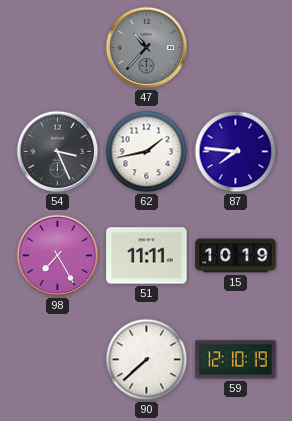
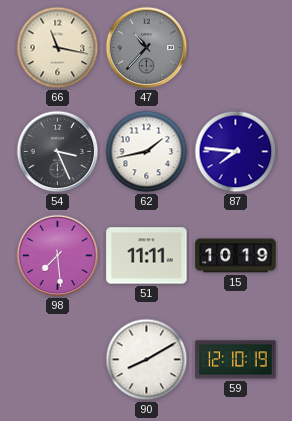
66: none -> 11:17
98: 7:25 -> 7:29
90: 7:38 -> 8:10
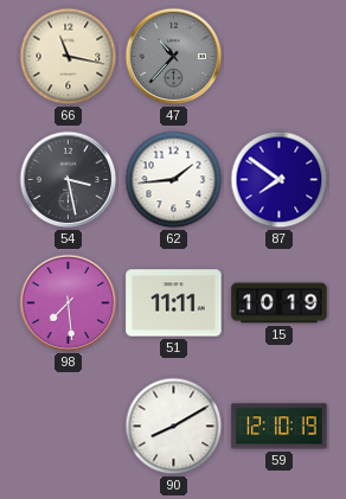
54: 3:26 -> 3:28
62: 1:43 -> 1:44
87: 7:46 -> 7:51
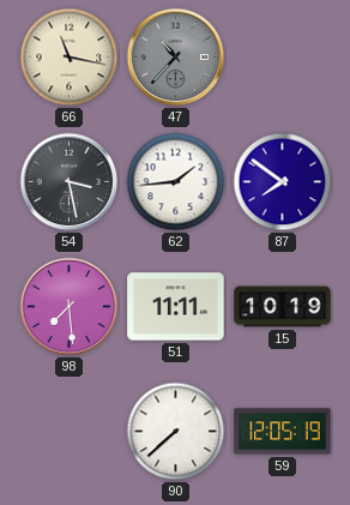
90: 8:10 -> 7:38
59: 12:10 -> 12:05
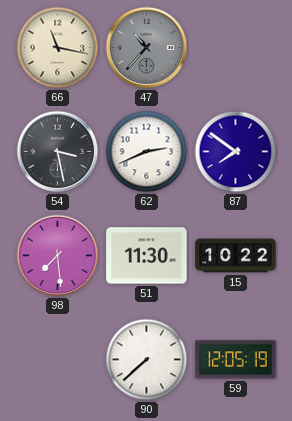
62: 1:44 -> 2:41
51: 11:11 -> 11:30
15: 10:19 -> 10:22
